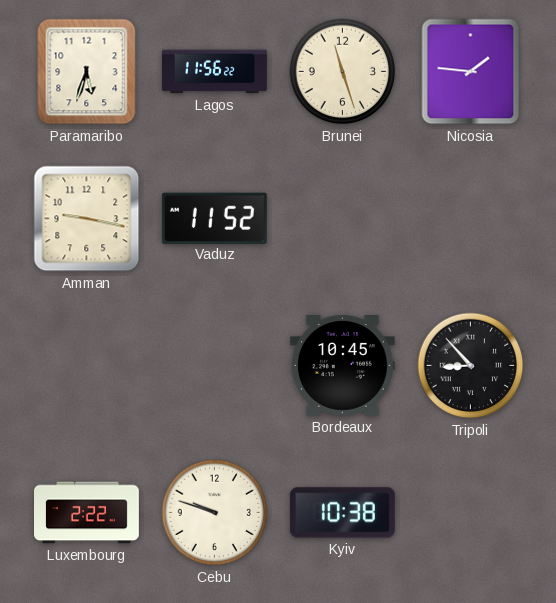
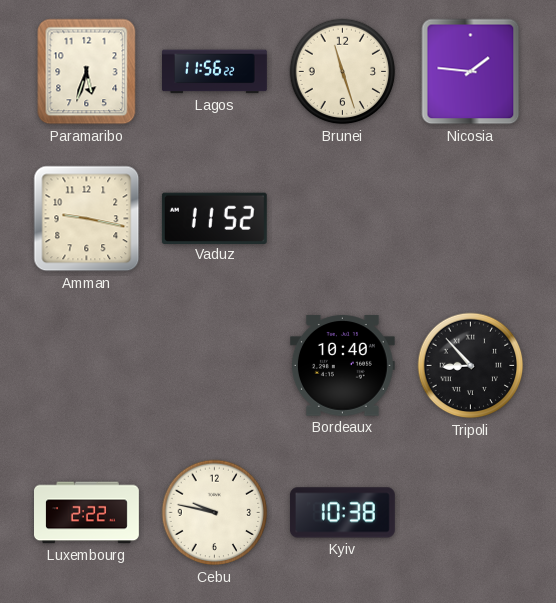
Bordeaux: 10:45 -> 10:40
Cebu: 9:48 -> 9:47
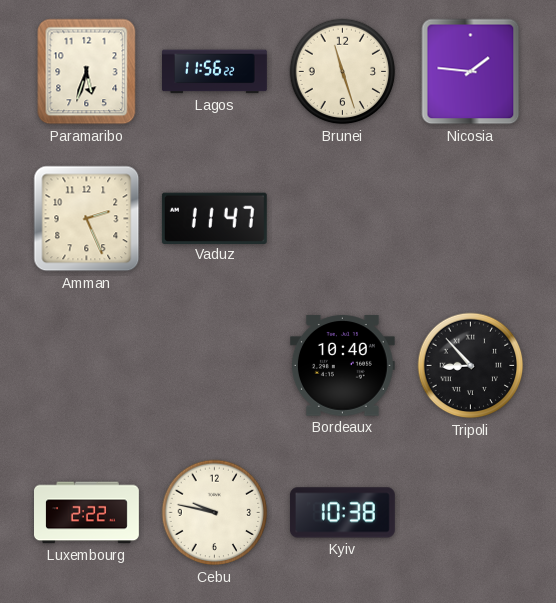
Amman: 9:17 -> 2:26
Vaduz: 11:52 -> 11:47
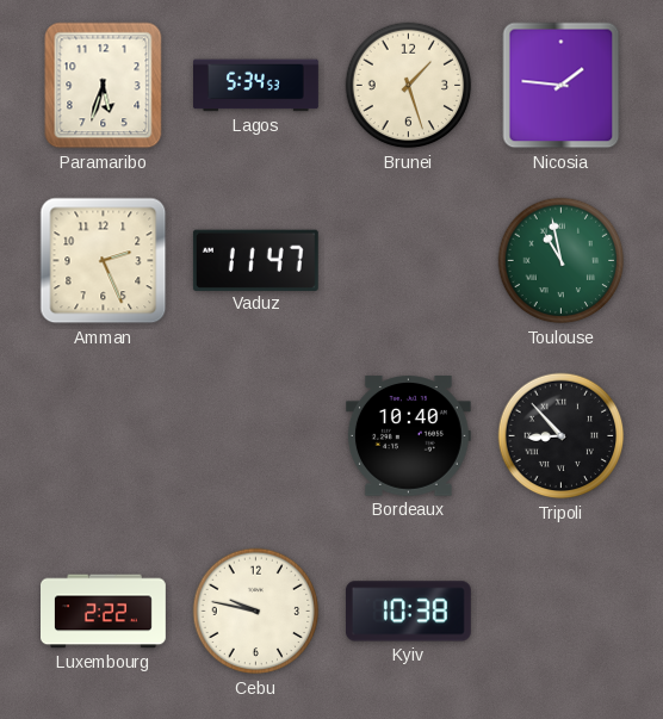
Lagos: 11:56 -> 5:34
Brunei: 11:27 -> 1:27
Toulouse: none -> 10:58
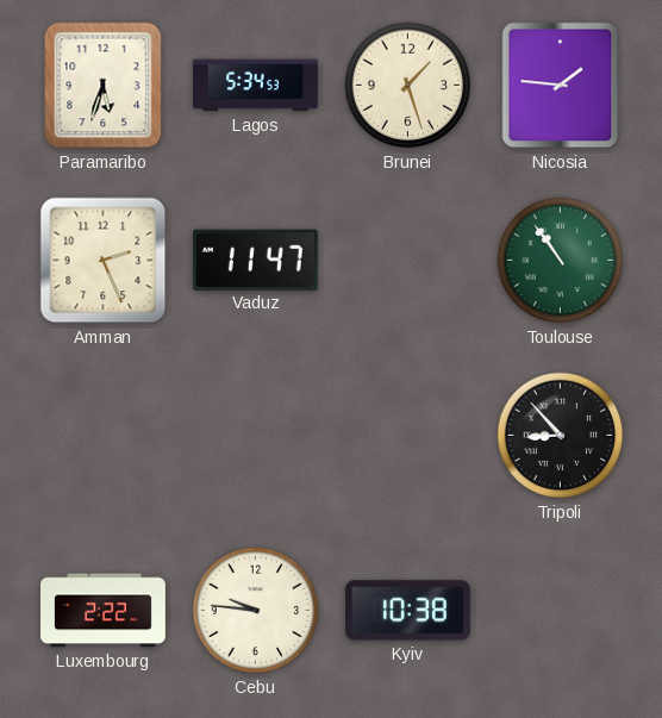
Toulouse: 10:58 -> 10:54
Bordeaux: 10:40 -> none
Cebu: 9:47 -> 9:46
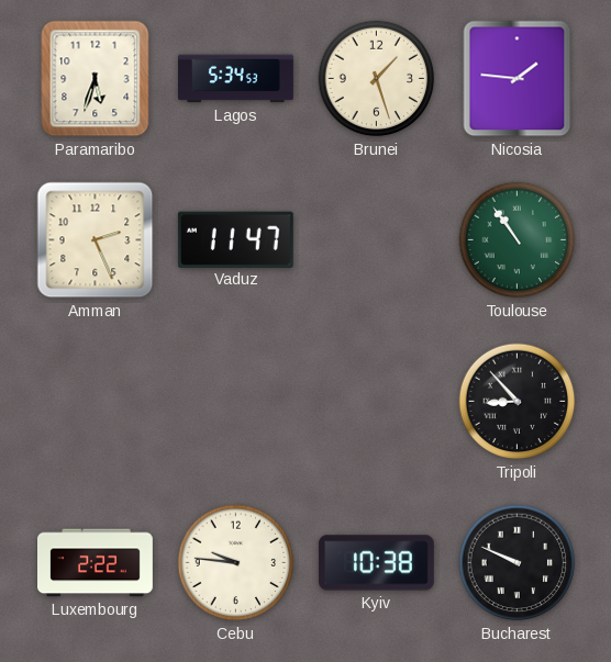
Bucharest: none -> 9:49
